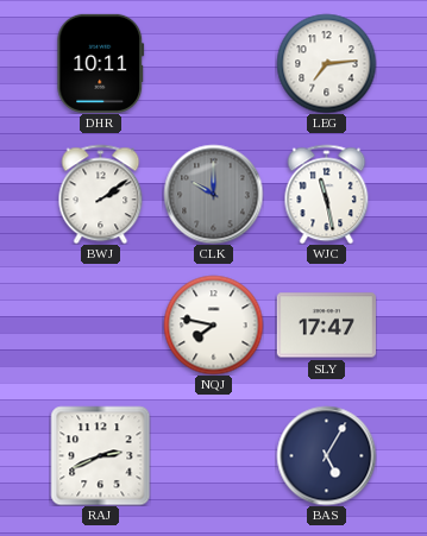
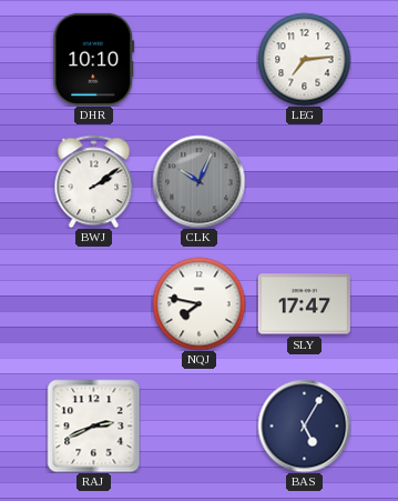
DHR: 10:11 -> 10:10
CLK: 10:00 -> 10:04
WJC: 11:28 -> none
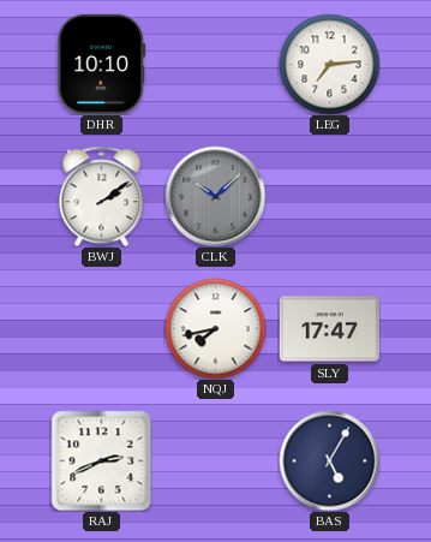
CLK: 10:04 -> 10:08
NQJ: 7:47 -> 7:43
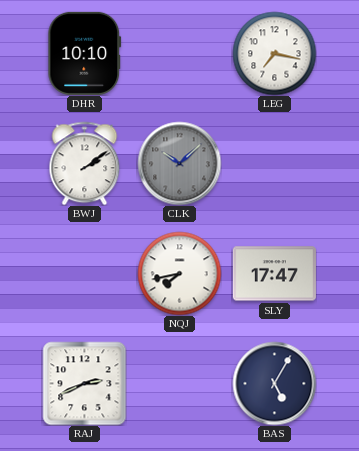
LEG: 7:14 -> 7:17
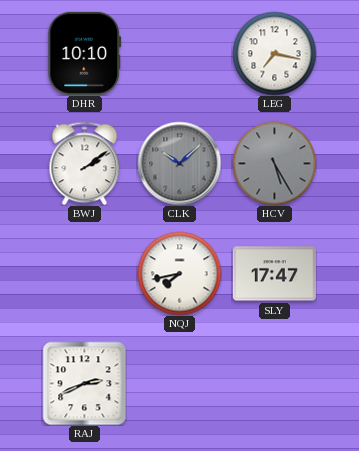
HCV: none -> 5:25
BAS: 5:05 -> none
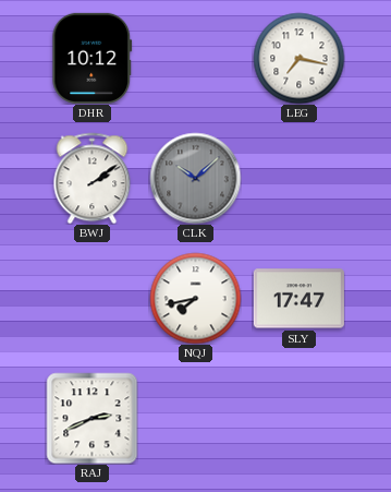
DHR: 10:10 -> 10:12
HCV: 5:25 -> none
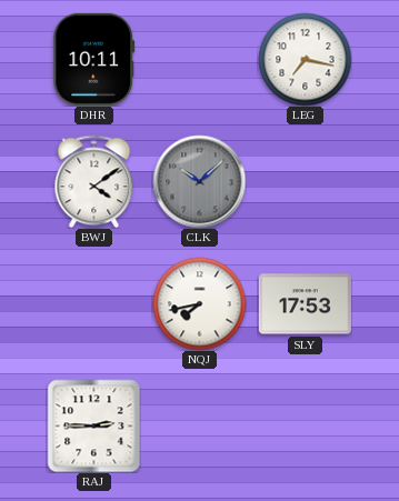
DHR: 10:12 -> 10:11
BWJ: 2:09 -> 4:09
SLY: 17:47 -> 17:53
RAJ: 2:41 -> 2:45
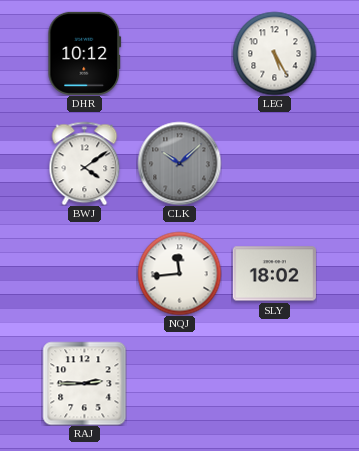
DHR: 10:11 -> 10:12
LEG: 7:17 -> 5:25
NQJ: 7:43 -> 11:44
SLY: 17:53 -> 18:02
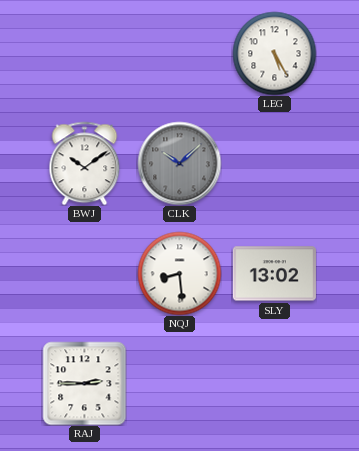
DHR: 10:12 -> none
BWJ: 4:09 -> 10:09
NQJ: 11:44 -> 8:29
SLY: 18:02 -> 13:02
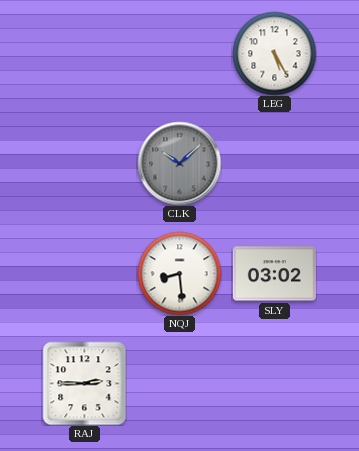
BWJ: 10:09 -> none
SLY: 13:02 -> 03:02
